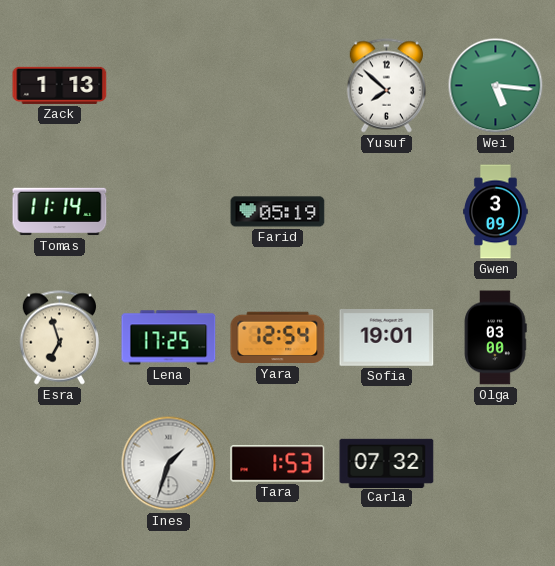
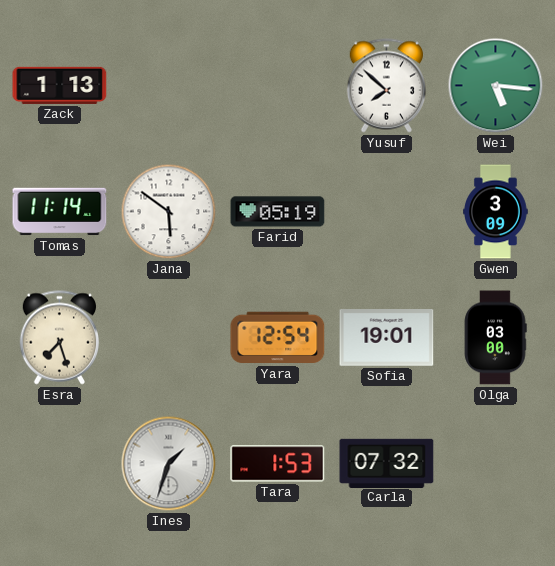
Jana: none -> 5:51
Esra: 6:57 -> 7:27
Lena: 17:25 -> none
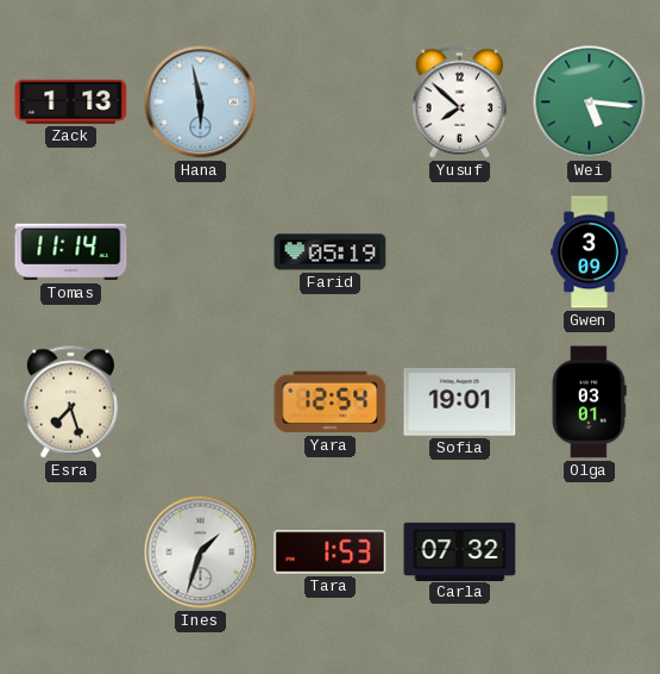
Hana: none -> 5:58
Jana: 5:51 -> none
Olga: 03:00 -> 03:01
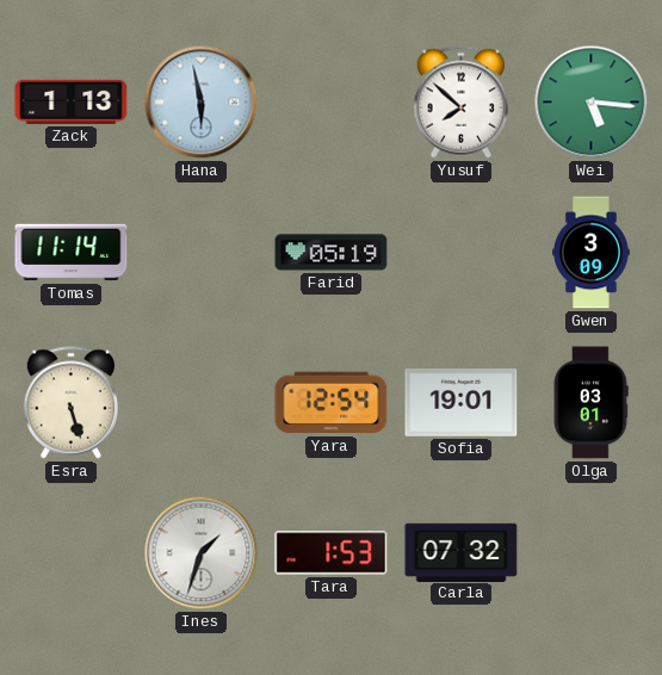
Esra: 7:27 -> 5:27
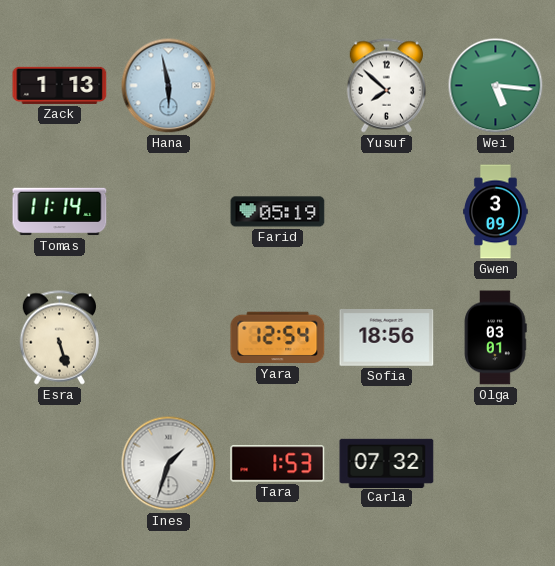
Sofia: 19:01 -> 18:56
